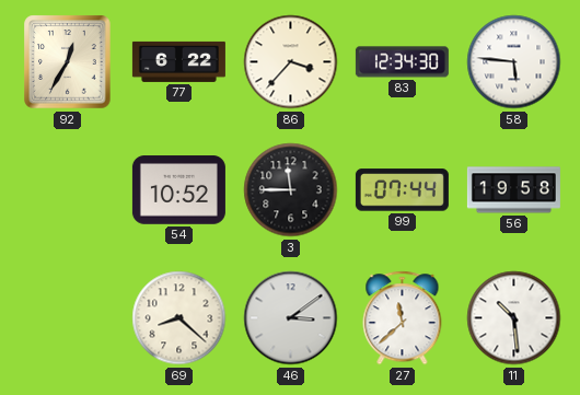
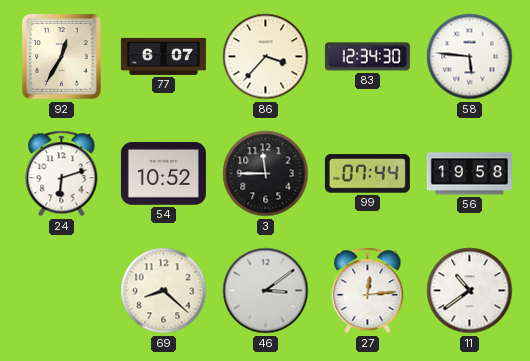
77: 6:22 -> 6:07
24: none -> 6:12
27: 11:38 -> 12:14
11: 10:29 -> 10:39
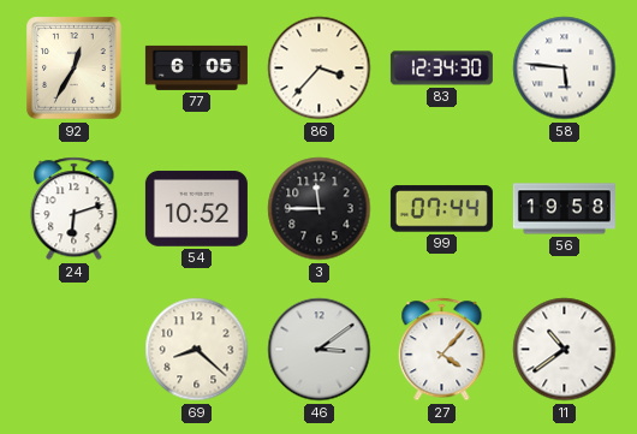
77: 6:07 -> 6:05
27: 12:14 -> 4:07
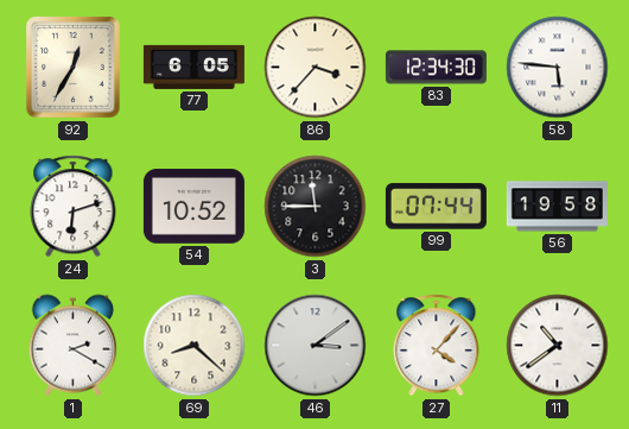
1: none -> 2:20
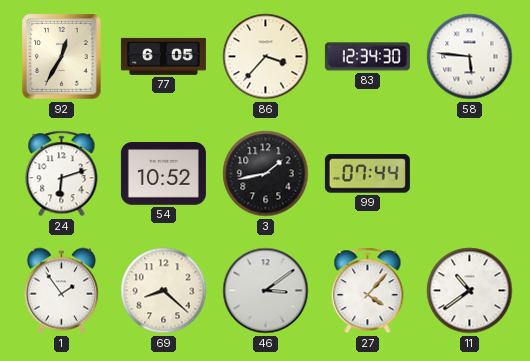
3: 11:45 -> 1:43
56: 19:58 -> none
1: 2:20 -> 1:54
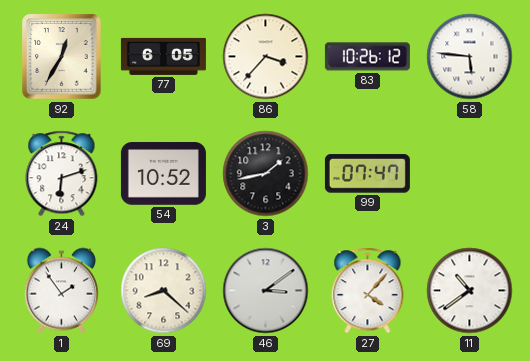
83: 12:34 -> 10:26
99: 07:44 -> 07:47
